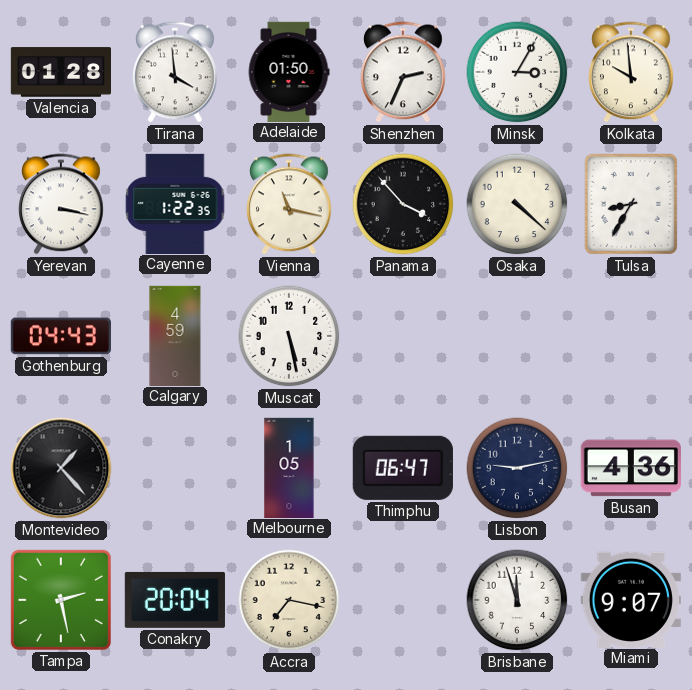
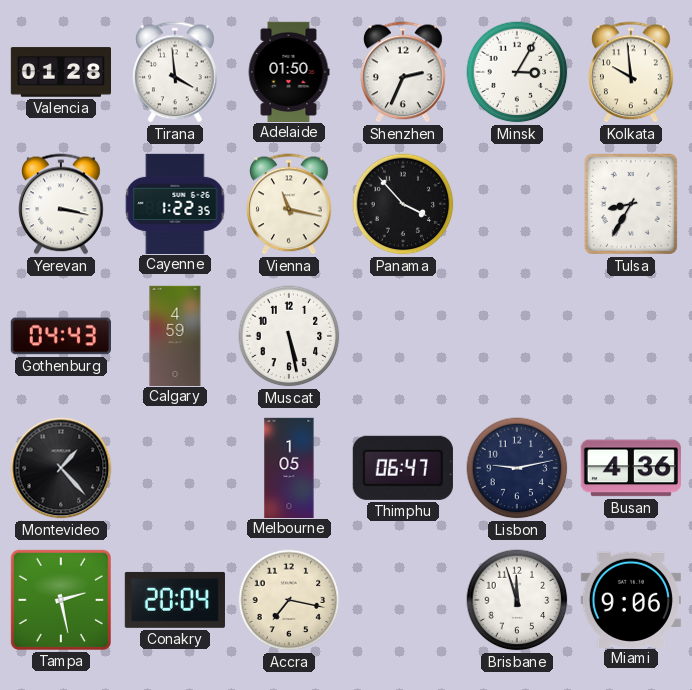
Osaka: 4:22 -> none
Miami: 9:07 -> 9:06
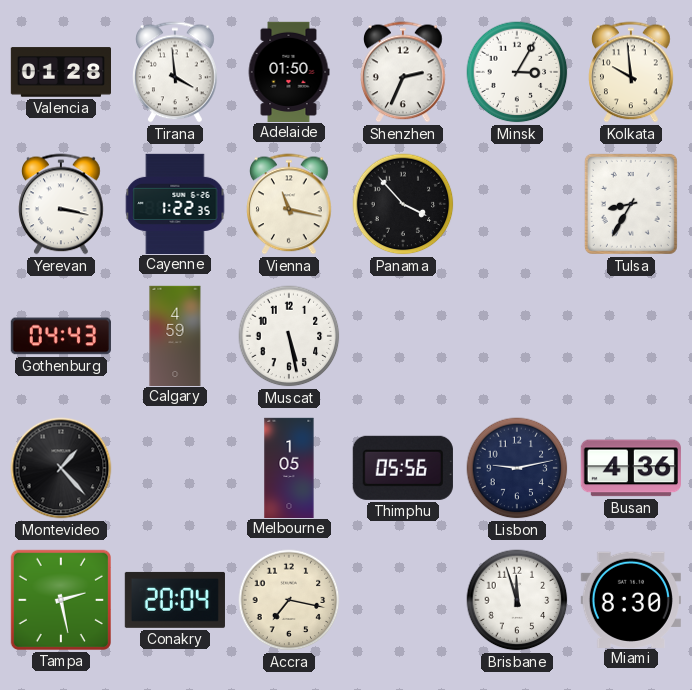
Thimphu: 06:47 -> 05:56
Miami: 9:06 -> 8:30
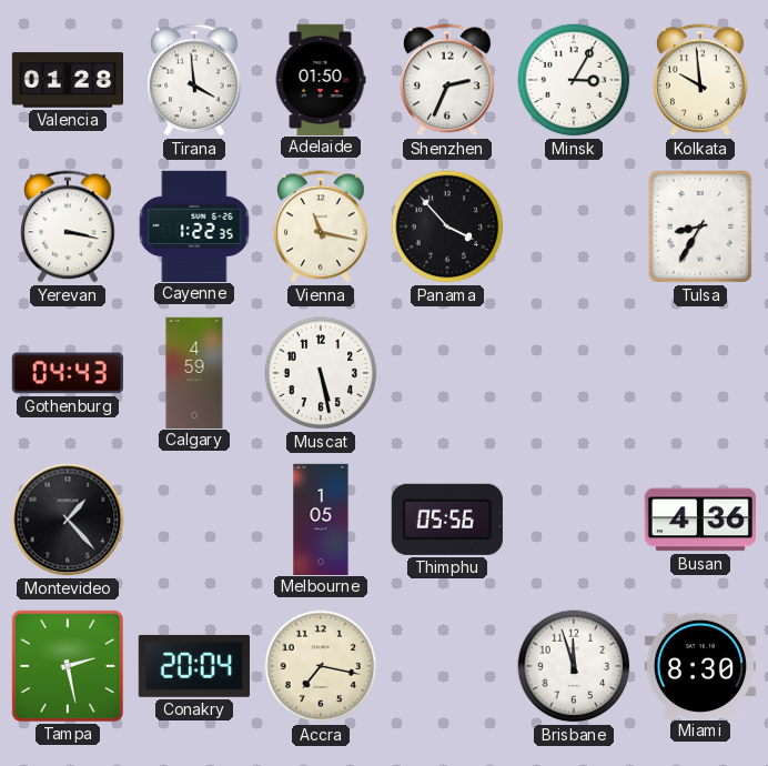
Lisbon: 9:13 -> none
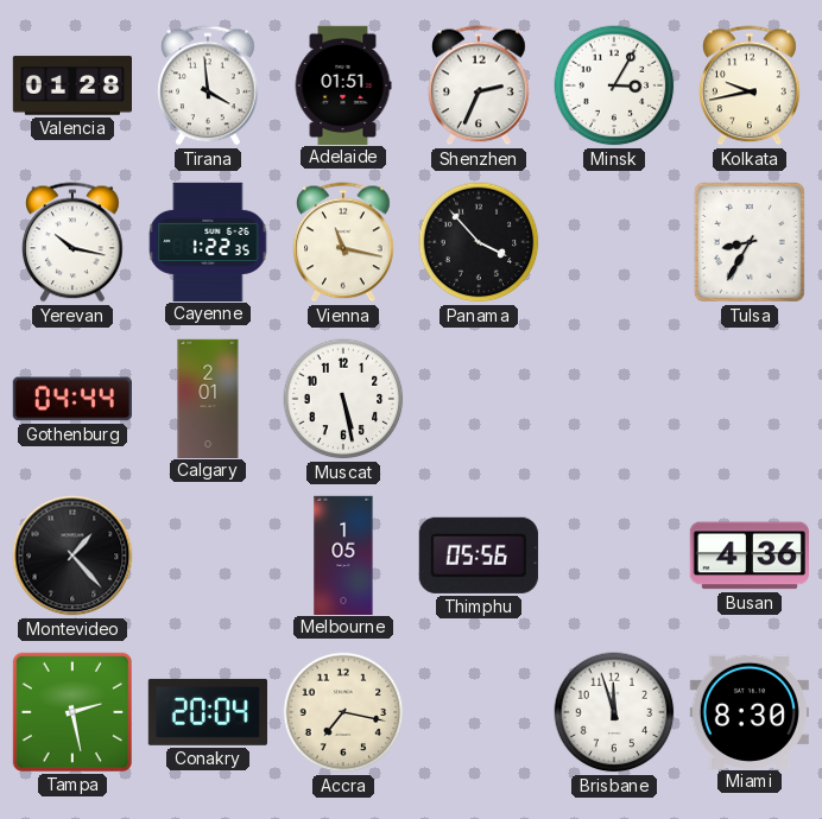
Adelaide: 01:50 -> 01:51
Kolkata: 9:59 -> 9:43
Yerevan: 3:17 -> 10:17
Gothenburg: 04:43 -> 04:44
Calgary: 4:59 -> 2:01
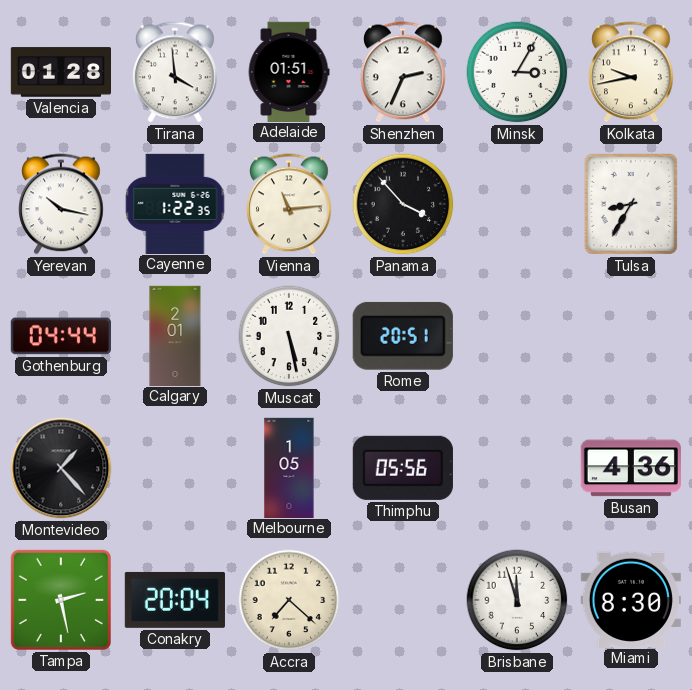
Vienna: 11:17 -> 11:14
Rome: none -> 20:51
Accra: 7:17 -> 7:22
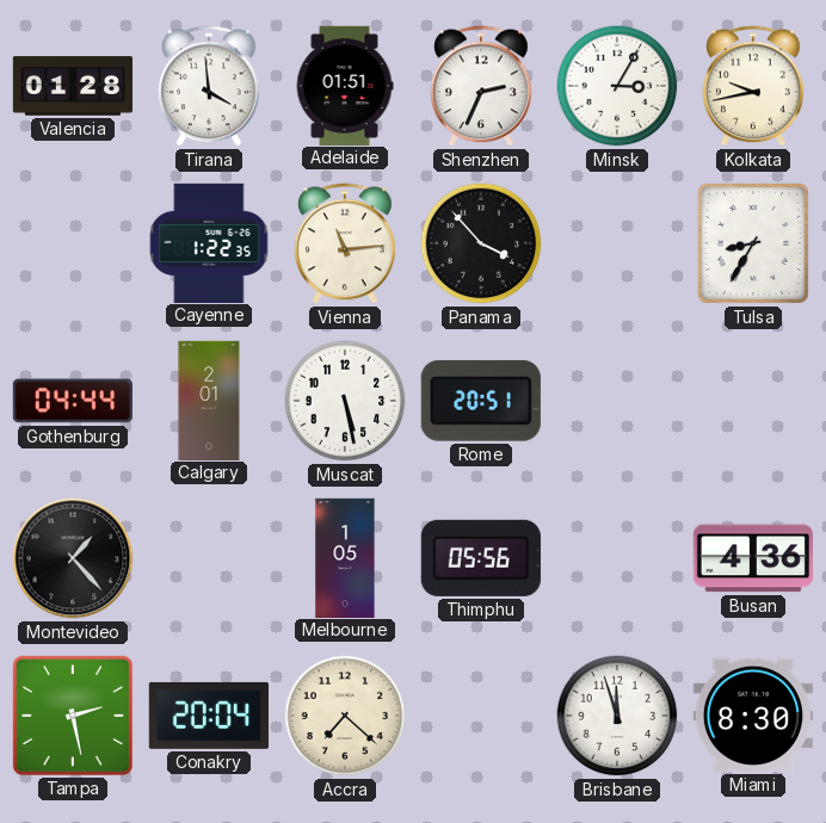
Yerevan: 10:17 -> none
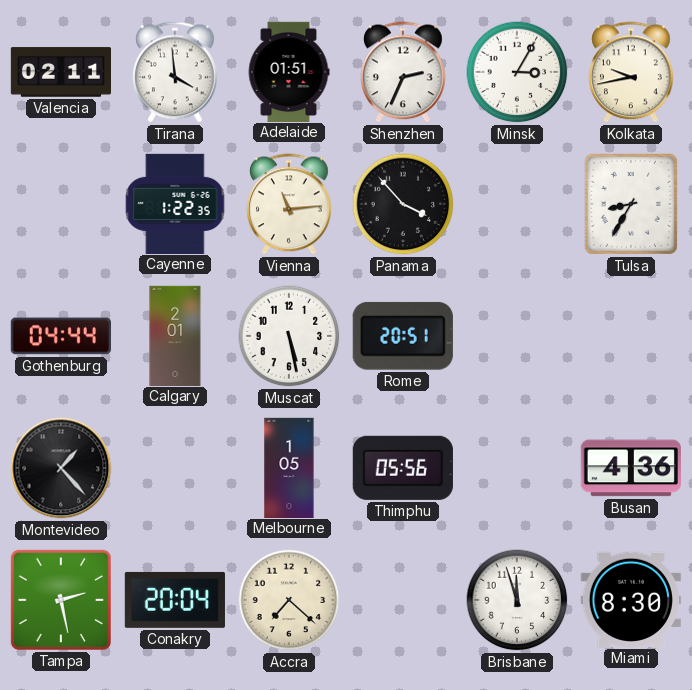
Valencia: 01:28 -> 02:11
